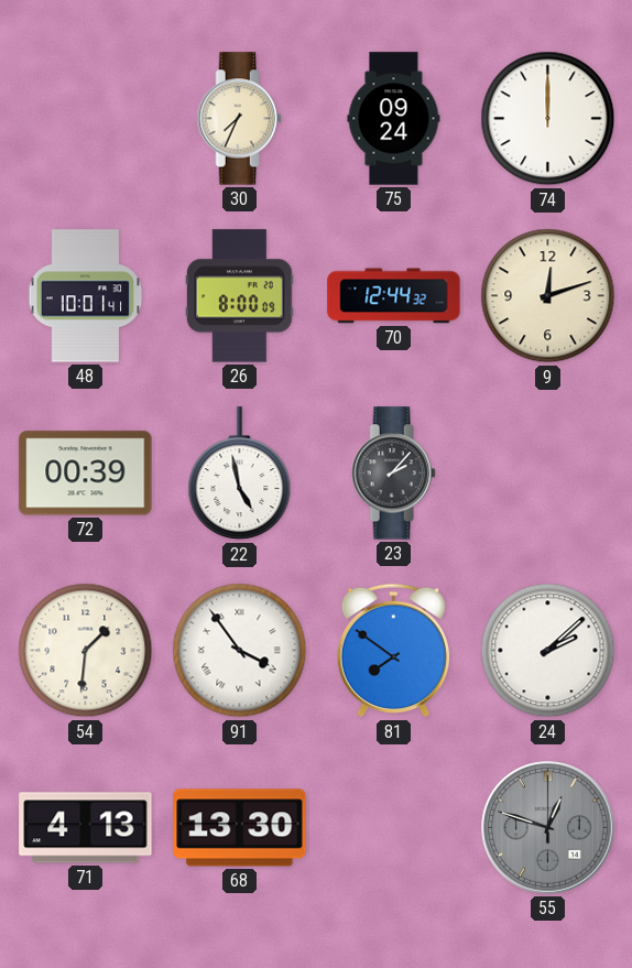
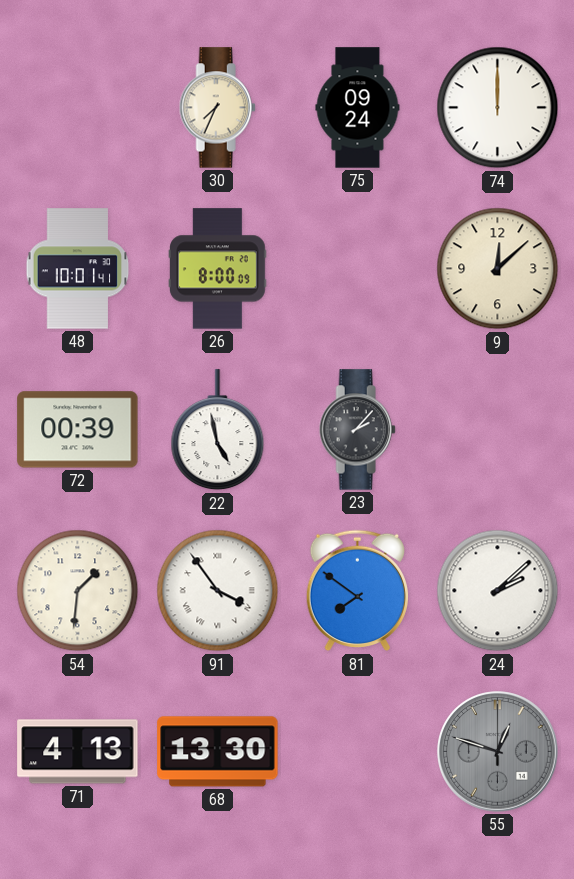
70: 12:44 -> none
9: 12:12 -> 12:08
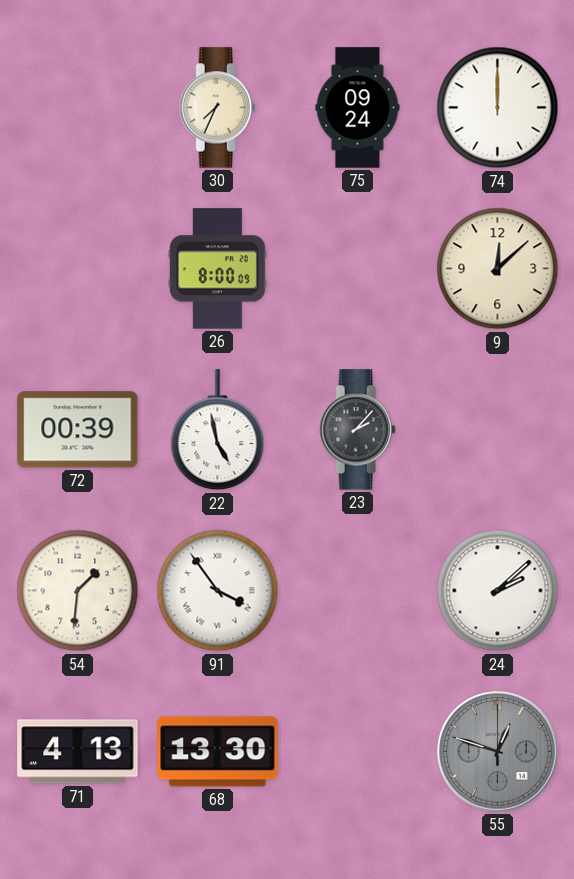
48: 10:01 -> none
81: 7:51 -> none
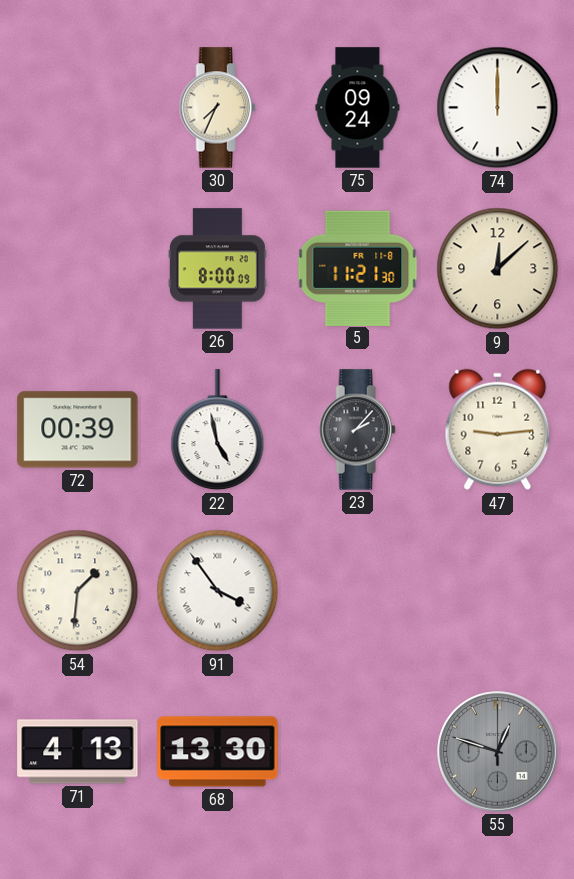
5: none -> 11:21
47: none -> 9:14
24: 2:08 -> none
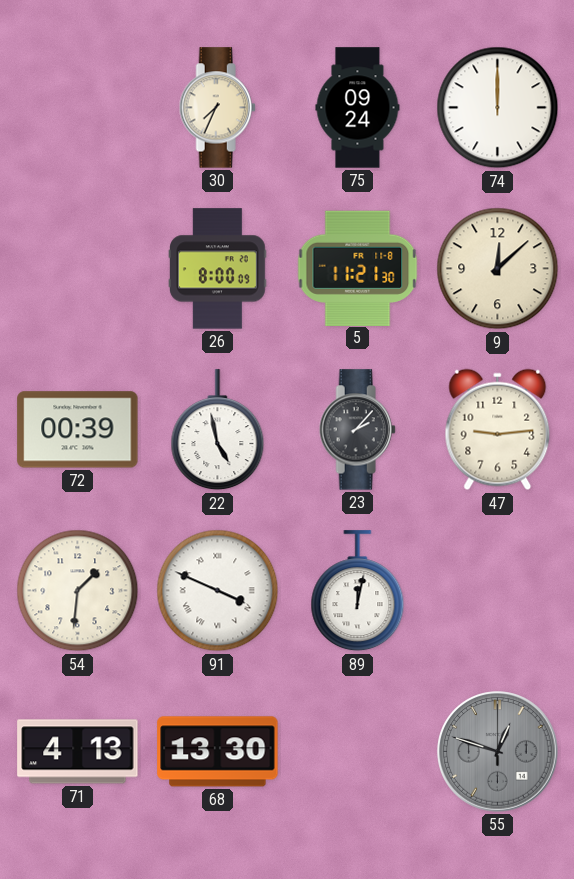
91: 3:54 -> 3:49
89: none -> 12:02
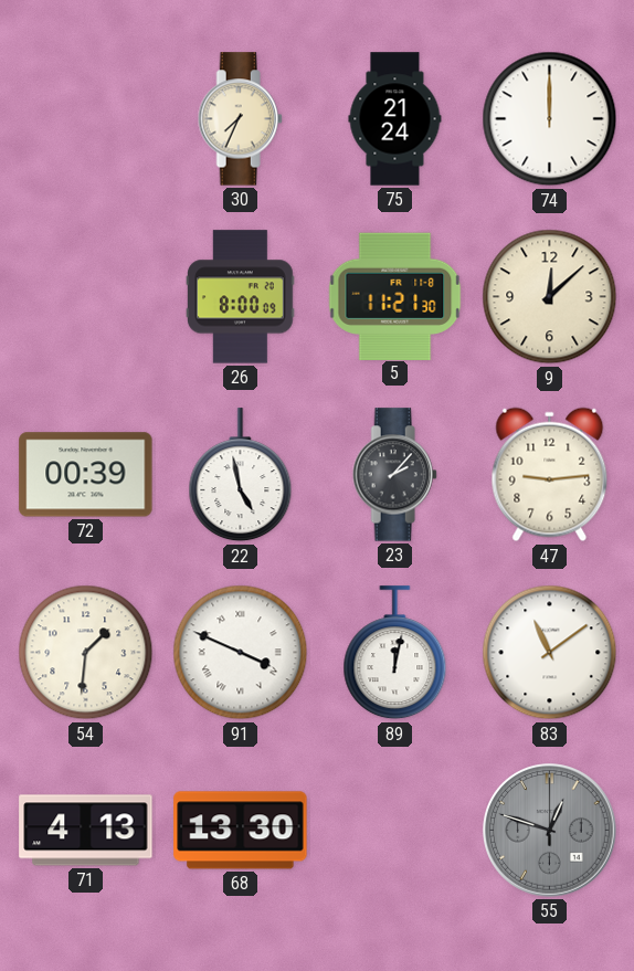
75: 09:24 -> 21:24
83: none -> 11:09
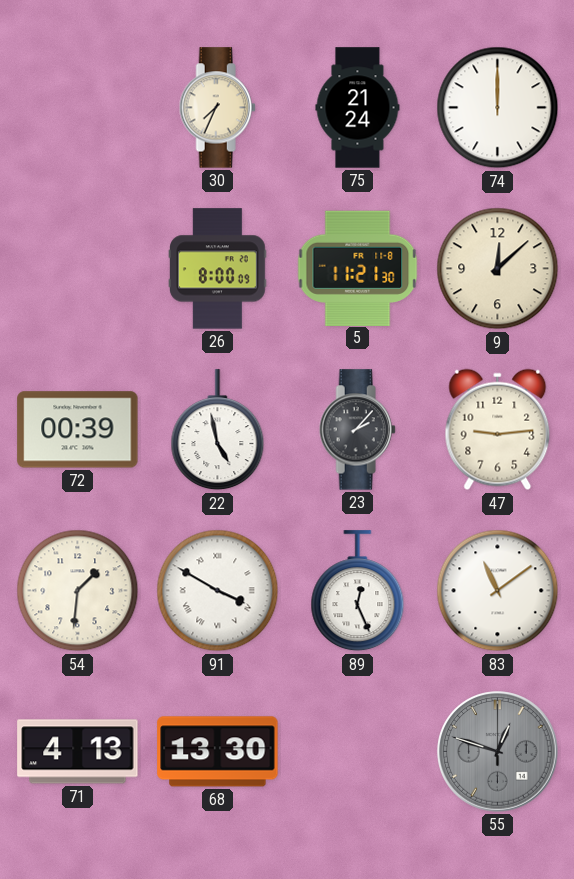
91: 3:49 -> 3:50
89: 12:02 -> 12:26
